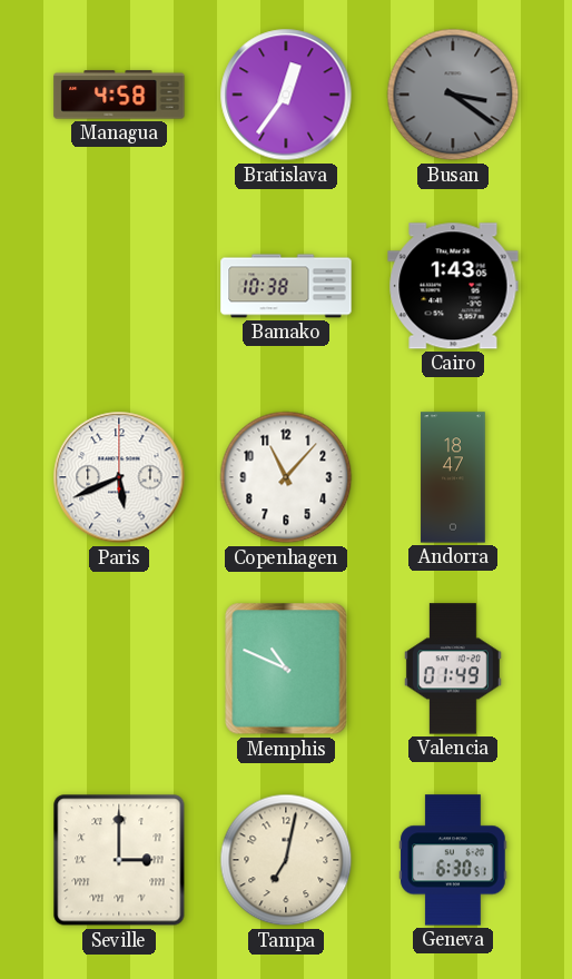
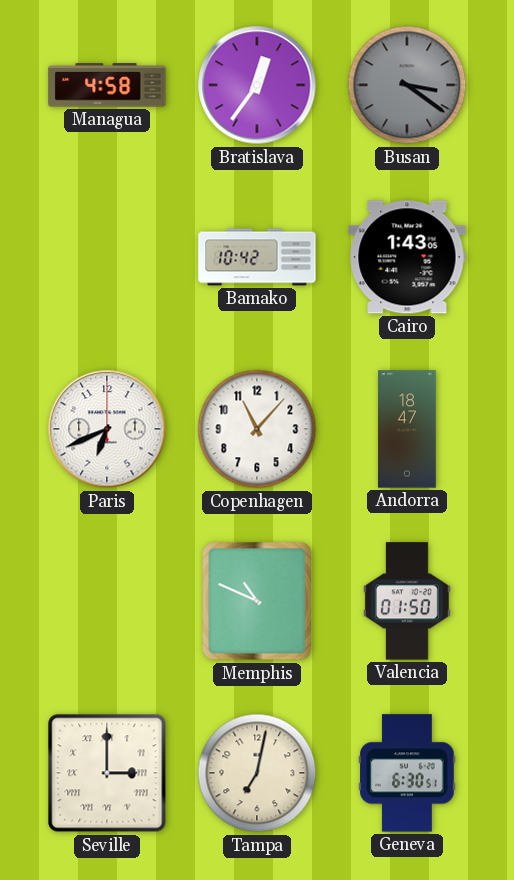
Bamako: 10:38 -> 10:42
Paris: 5:41 -> 6:41
Valencia: 01:49 -> 01:50
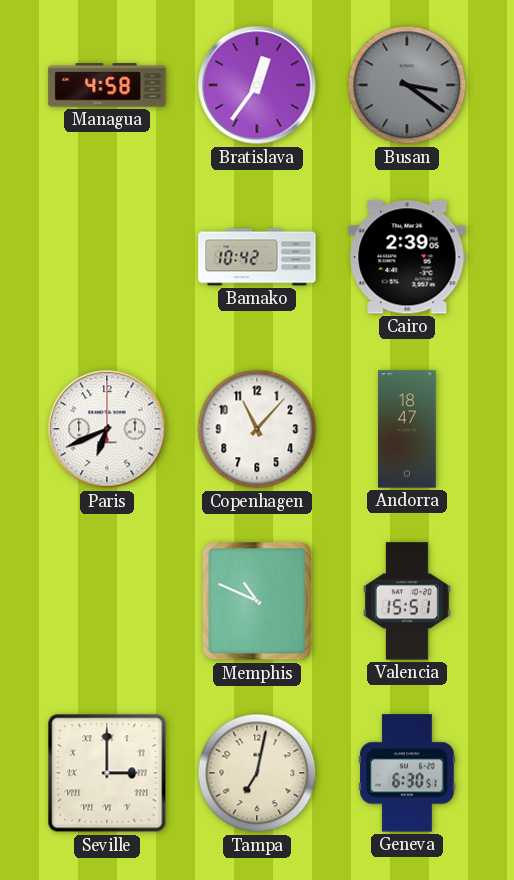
Cairo: 1:43 -> 2:39
Valencia: 01:50 -> 15:51
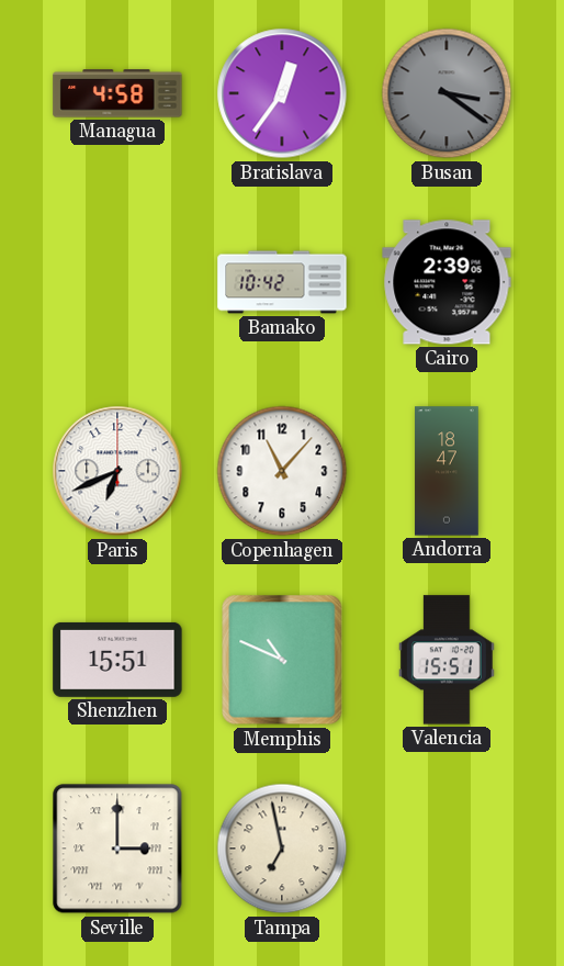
Shenzhen: none -> 15:51
Tampa: 7:02 -> 6:58
Geneva: 6:30 -> none
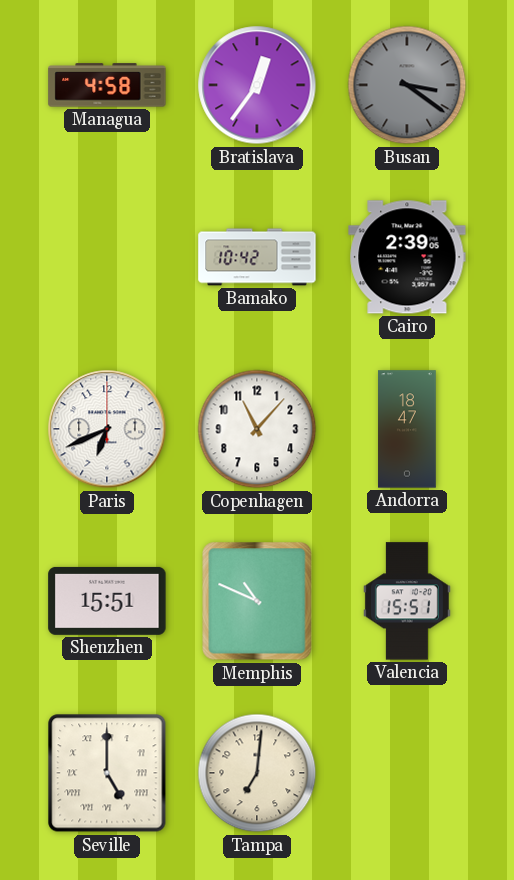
Seville: 3:00 -> 5:00
Tampa: 6:58 -> 7:01
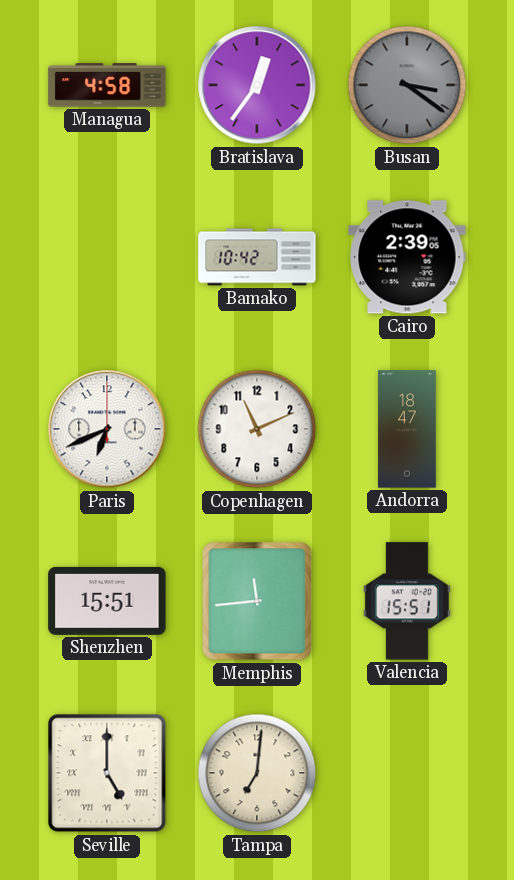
Copenhagen: 11:07 -> 11:11
Memphis: 10:49 -> 11:44
